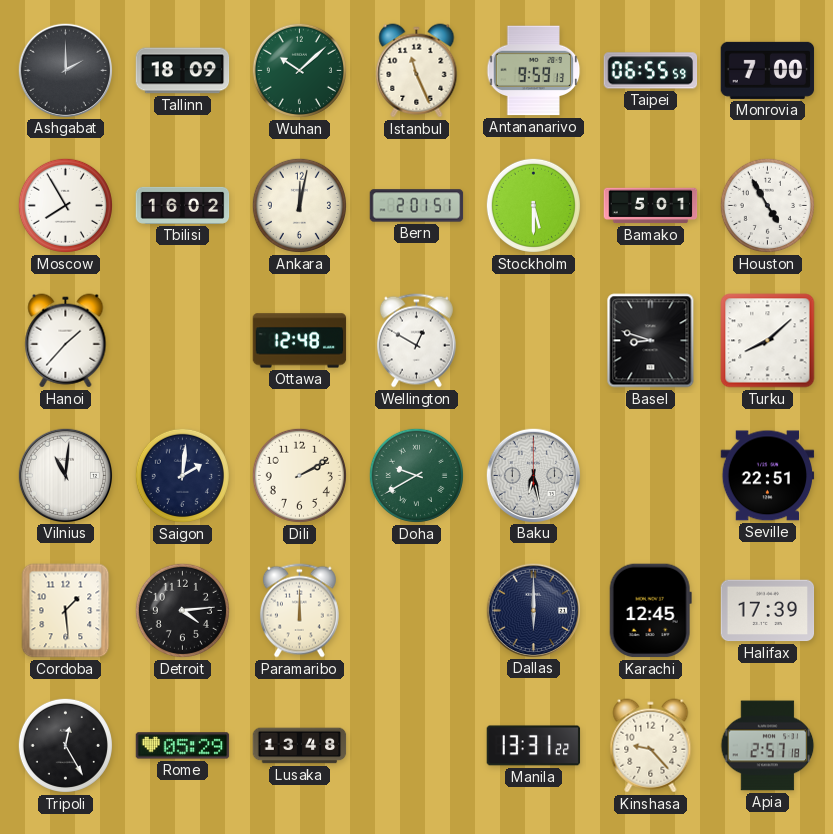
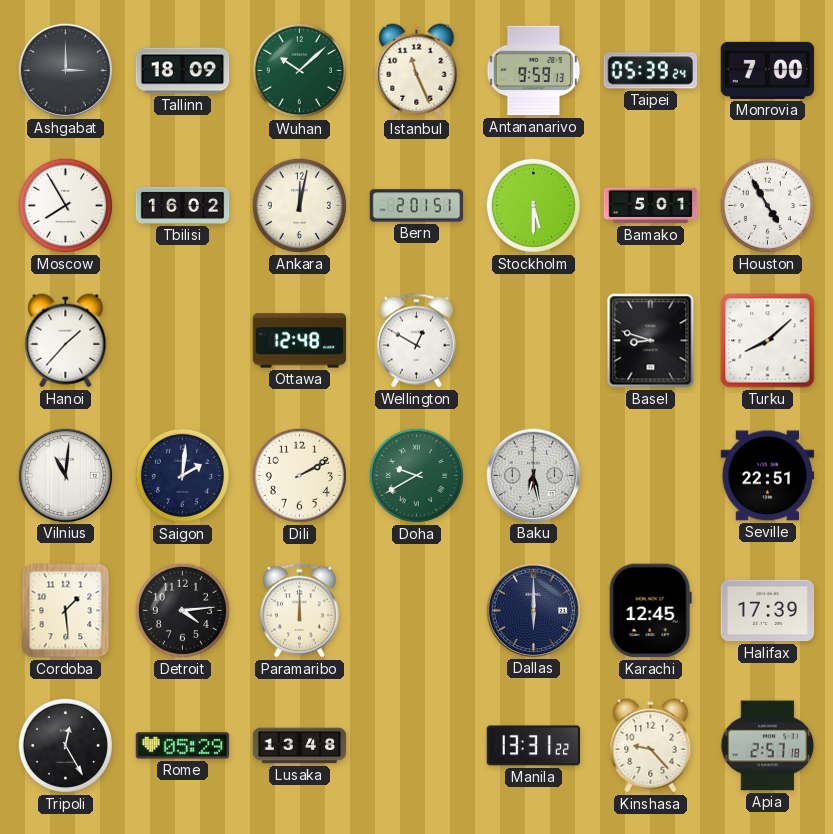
Ashgabat: 2:00 -> 3:00
Taipei: 06:55 -> 05:39
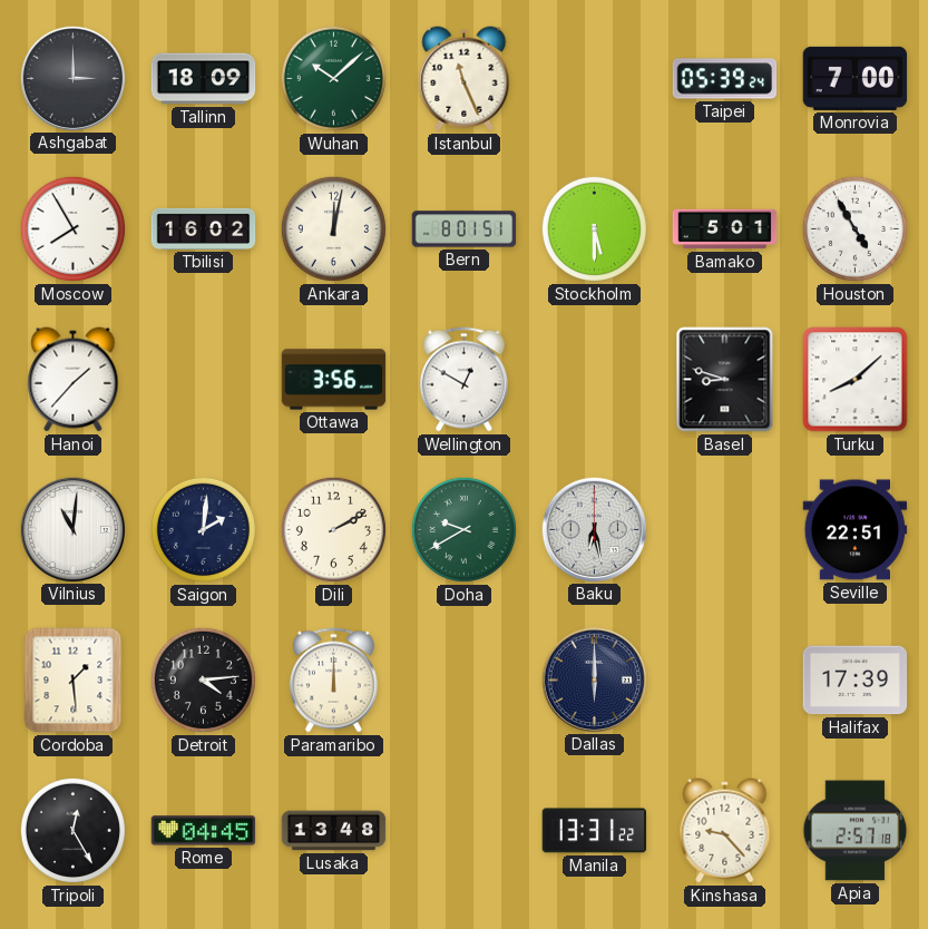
Antananarivo: 9:59 -> none
Bern: 2:01 -> 8:01
Ottawa: 12:48 -> 3:56
Karachi: 12:45 -> none
Rome: 05:29 -> 04:45
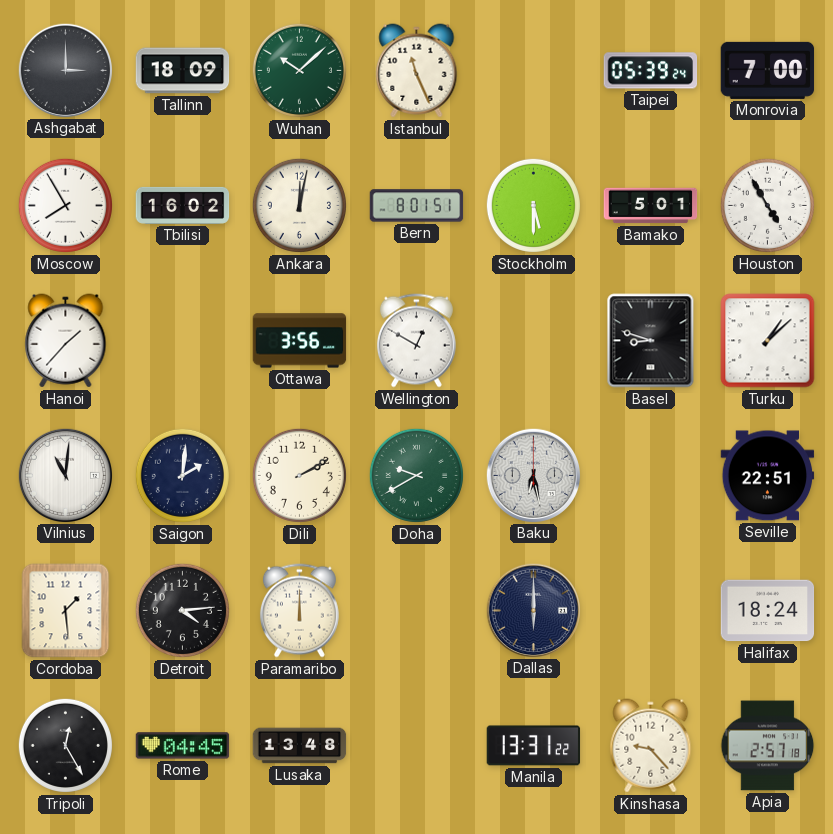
Turku: 8:08 -> 1:08
Halifax: 17:39 -> 18:24
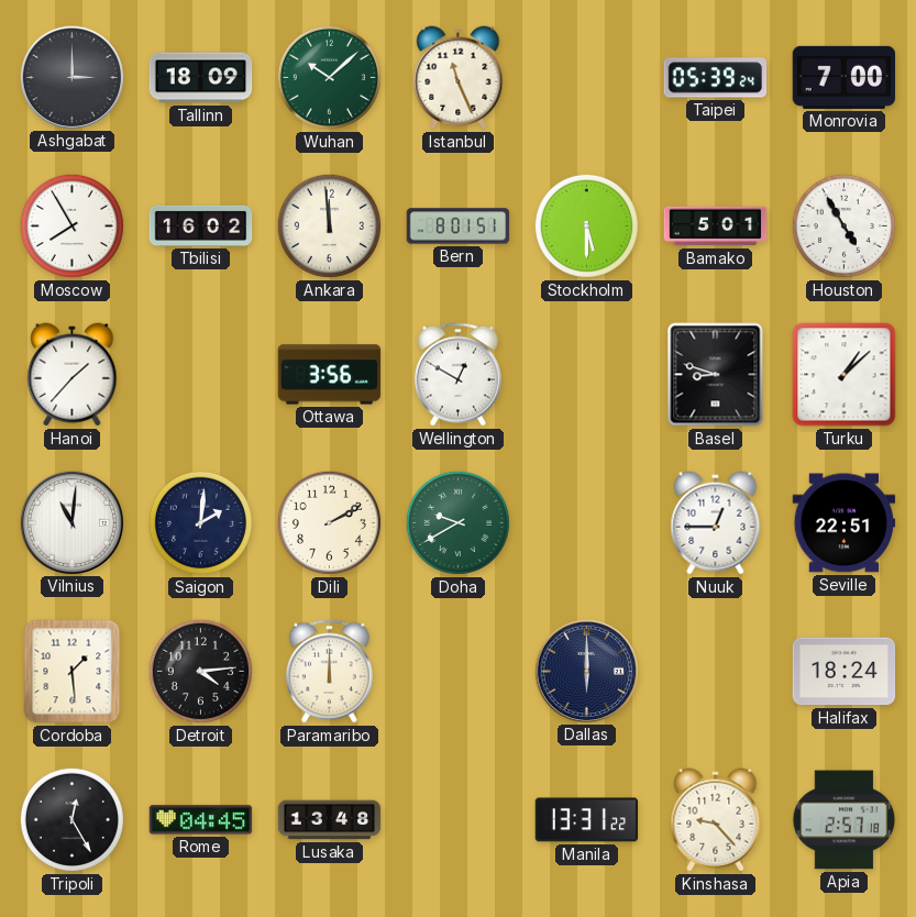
Ankara: 12:02 -> 11:59
Baku: 6:28 -> none
Nuuk: none -> 12:45
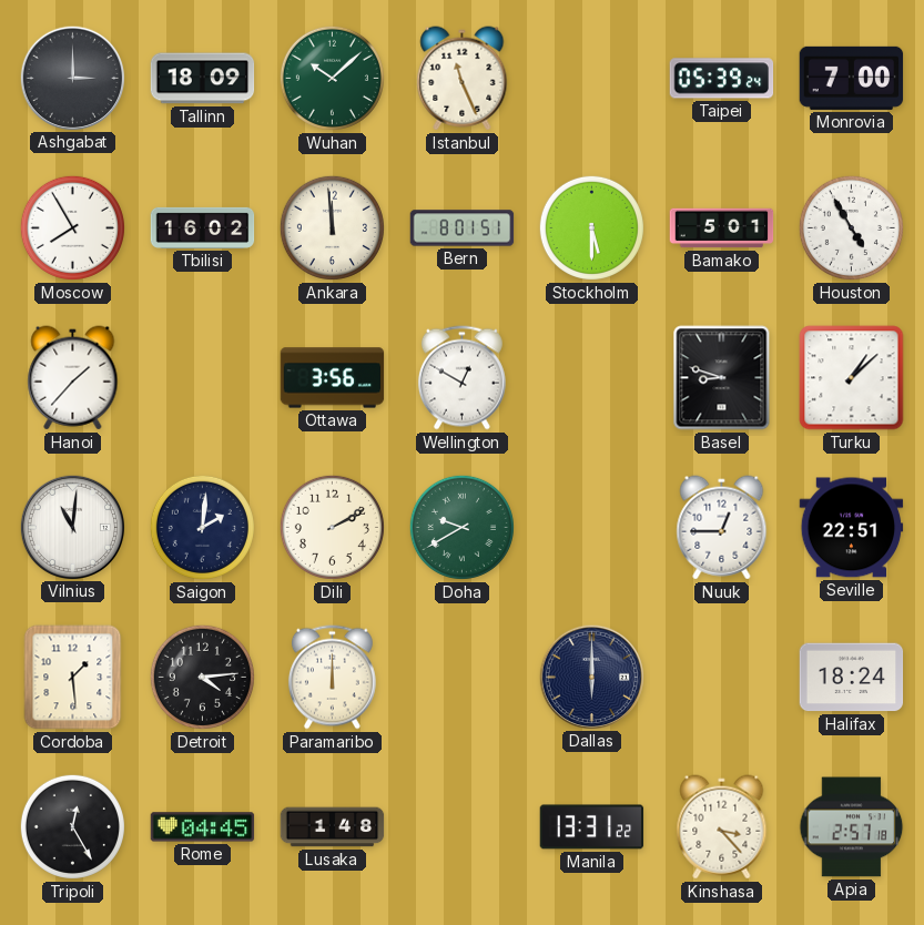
Lusaka: 13:48 -> 1:48
Kinshasa: 9:23 -> 3:23
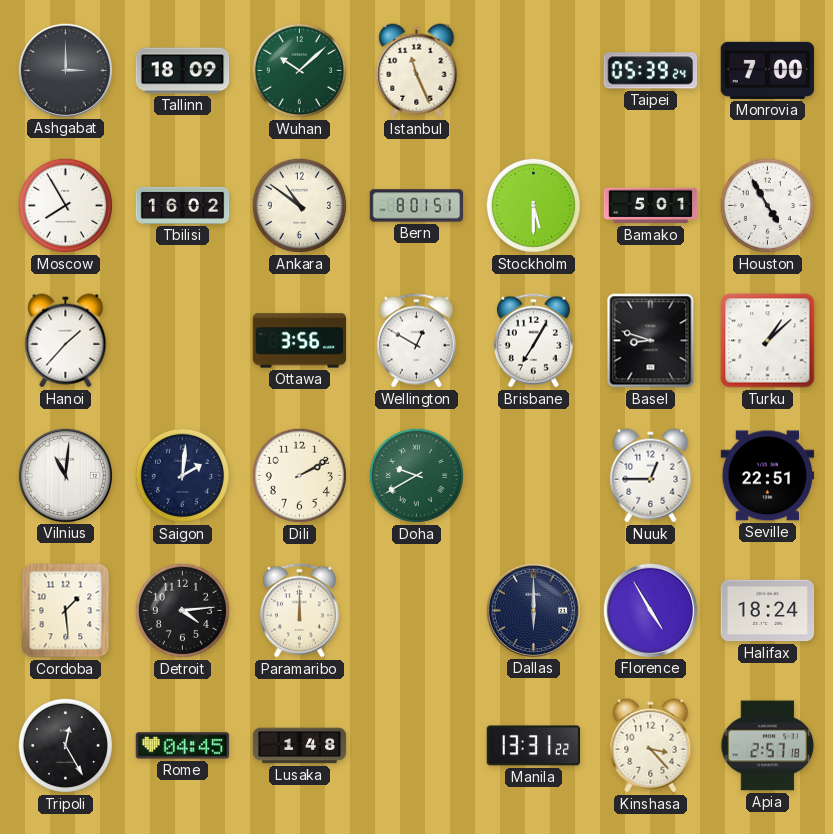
Ankara: 11:59 -> 10:51
Brisbane: none -> 7:05
Florence: none -> 4:55
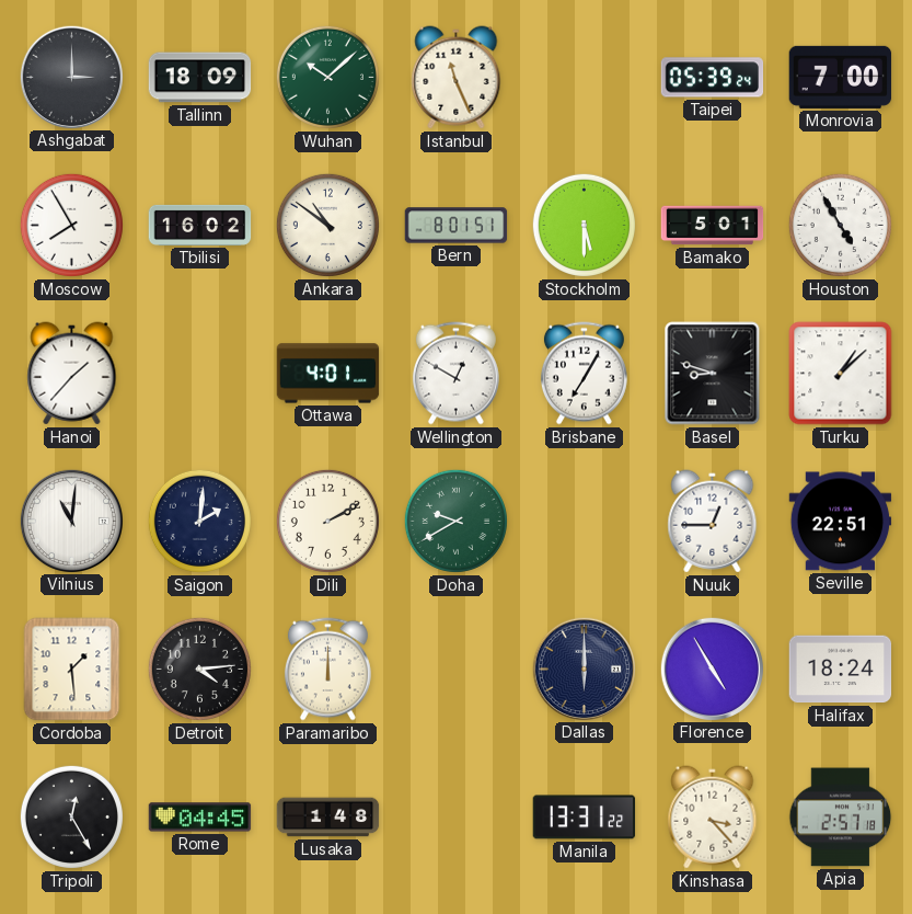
Ottawa: 3:56 -> 4:01
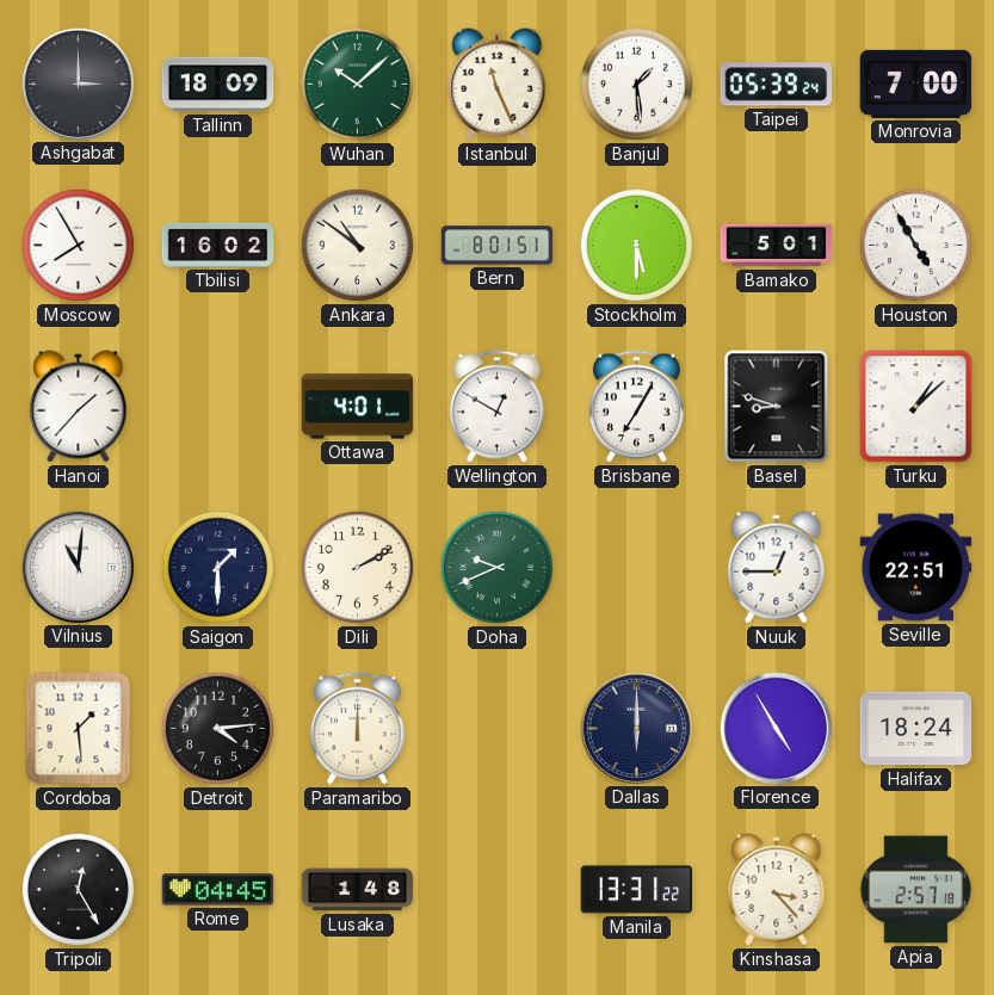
Banjul: none -> 1:29
Saigon: 2:01 -> 1:30
Doha: 9:40 -> 9:41
